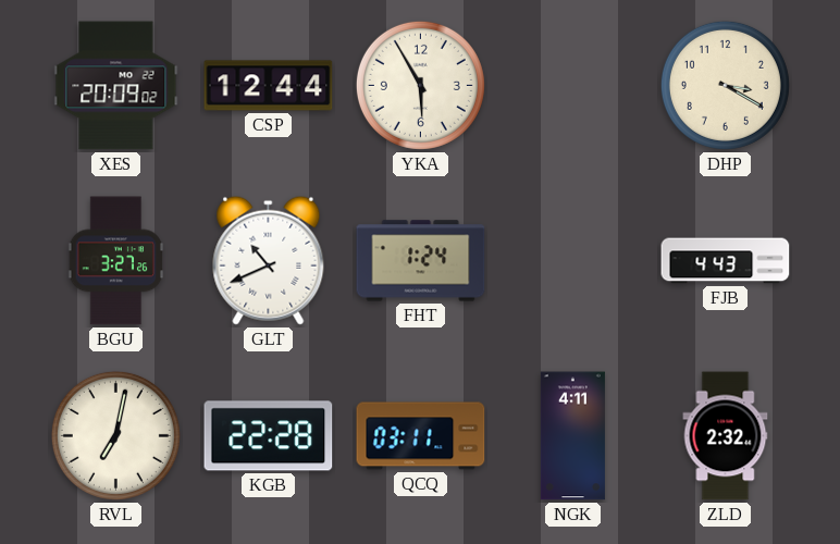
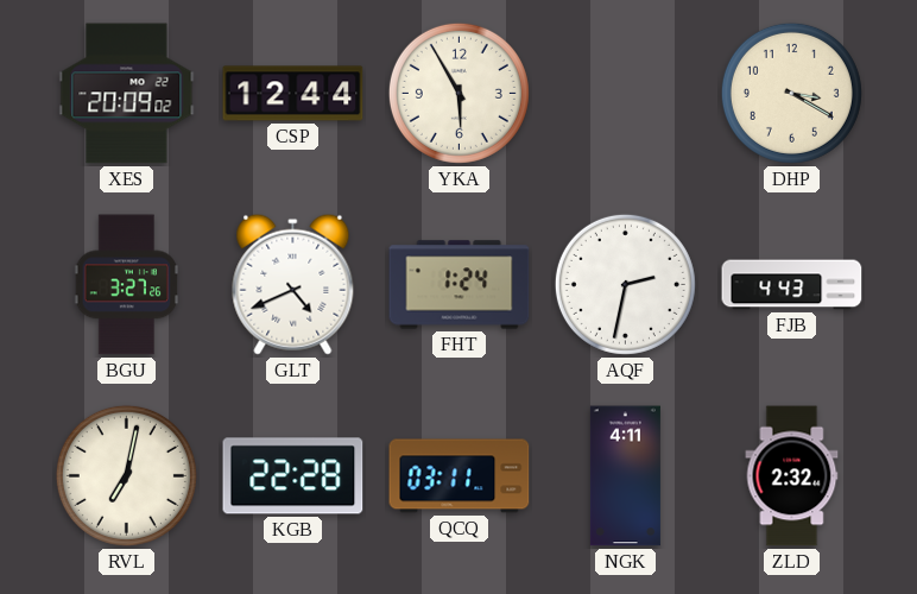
GLT: 10:41 -> 4:41
AQF: none -> 2:32
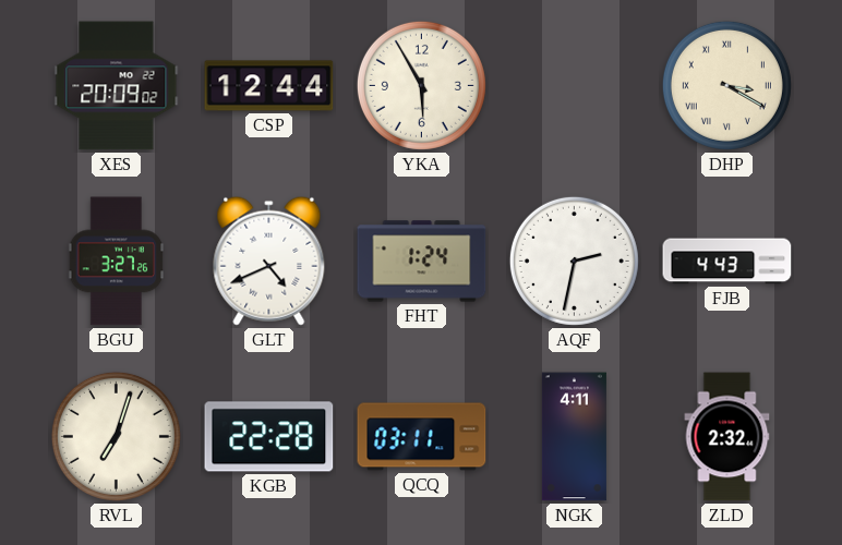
DHP numerals: Arabic -> Roman
RVL: 7:02 -> 7:03
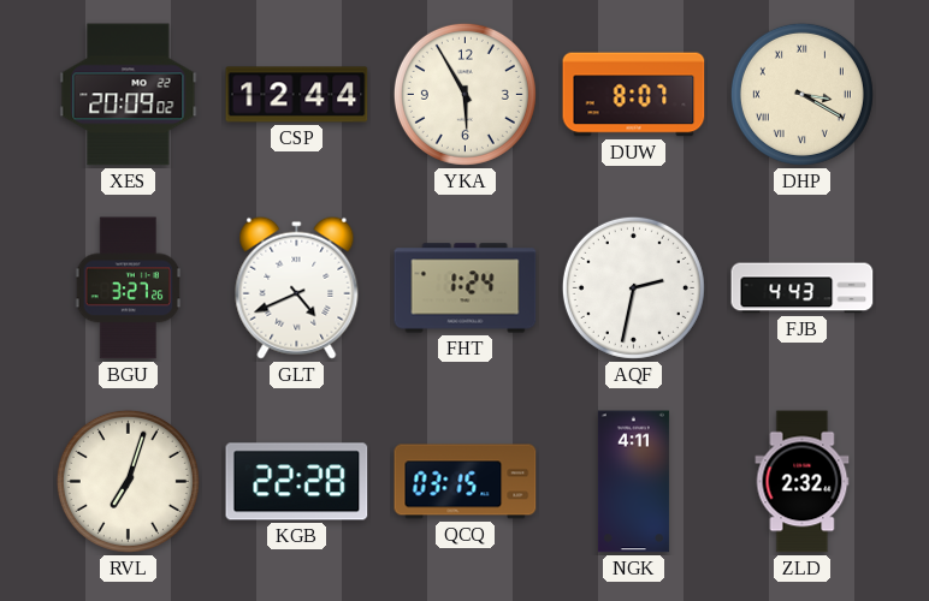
DUW: none -> 8:07
QCQ: 03:11 -> 03:15
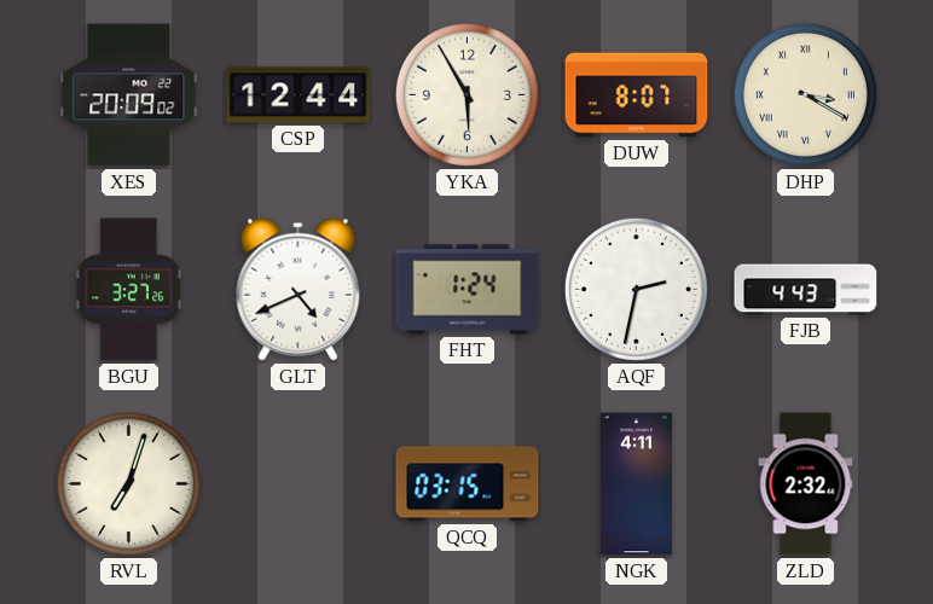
KGB: 22:28 -> none
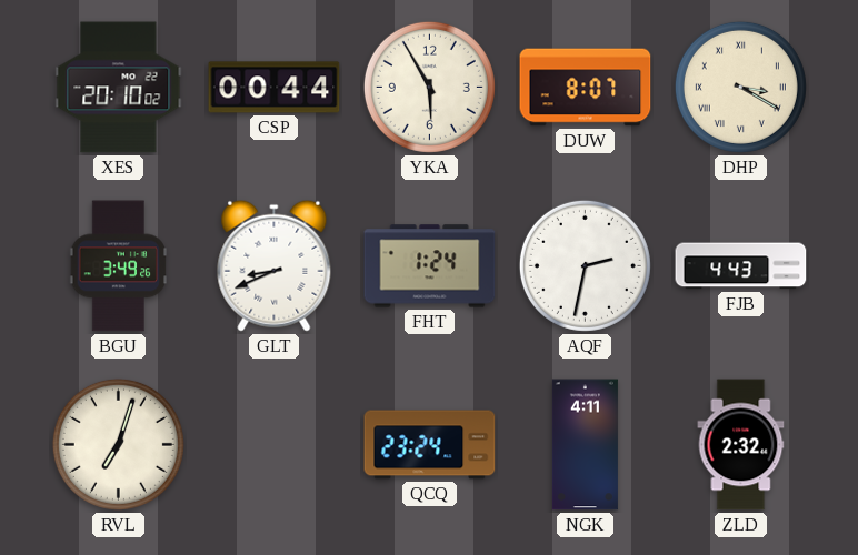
XES: 20:09 -> 20:10
CSP: 12:44 -> 00:44
BGU: 3:27 -> 3:49
GLT: 4:41 -> 8:41
QCQ: 03:15 -> 23:24
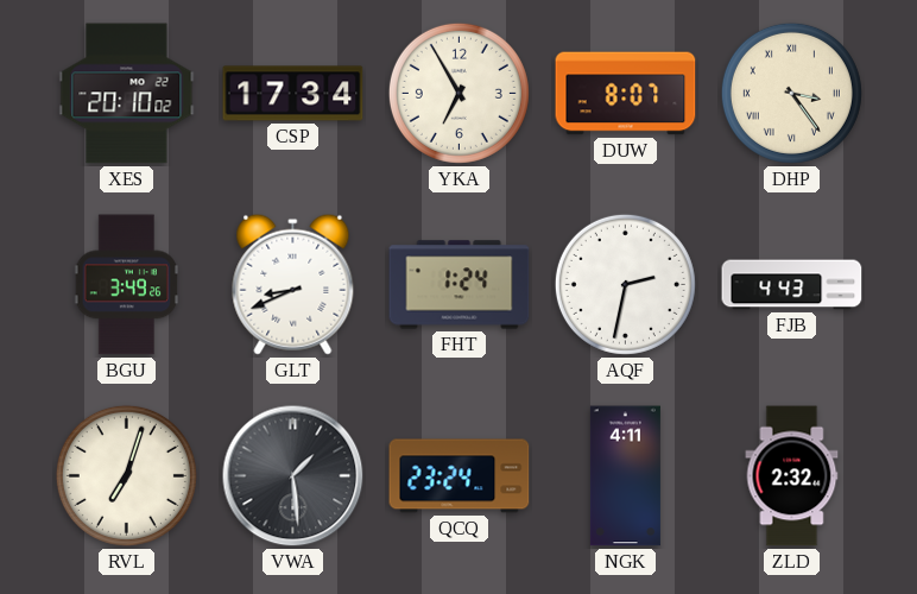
CSP: 00:44 -> 17:34
YKA: 5:55 -> 6:55
DHP: 3:20 -> 3:24
VWA: none -> 1:29
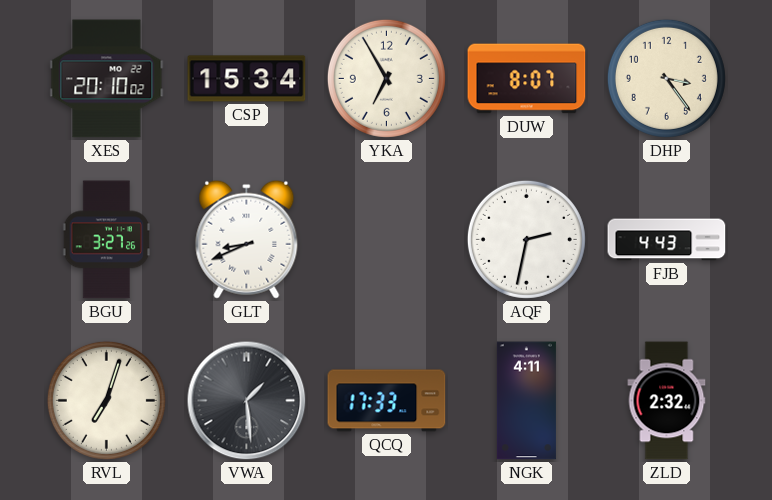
CSP: 17:34 -> 15:34
DHP numerals: Roman -> Arabic
BGU: 3:49 -> 3:27
FHT: 1:24 -> none
QCQ: 23:24 -> 17:33
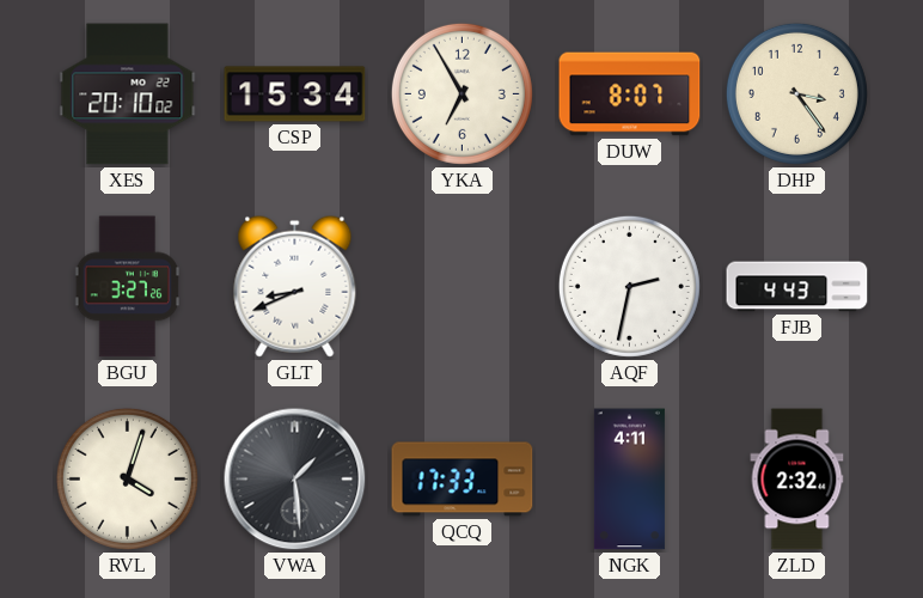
RVL: 7:03 -> 4:03
